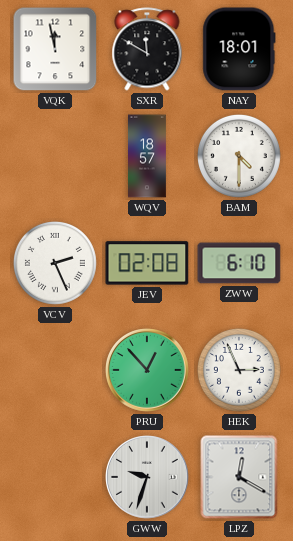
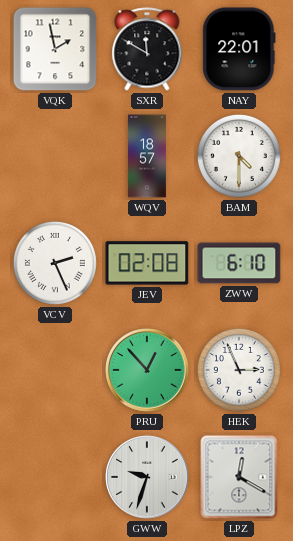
VQK: 11:58 -> 1:58
NAY: 18:01 -> 22:01
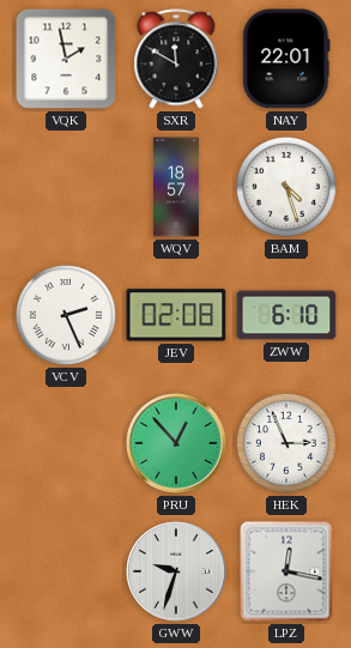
BAM: 4:30 -> 4:27
LPZ: 12:20 -> 12:17
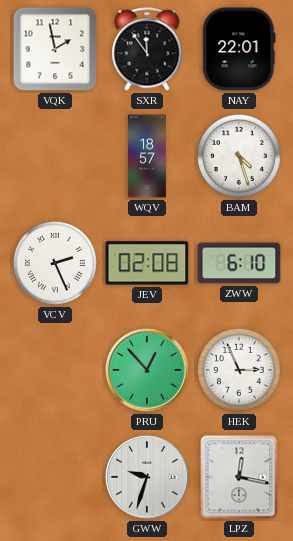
SXR: 11:50 -> 11:54
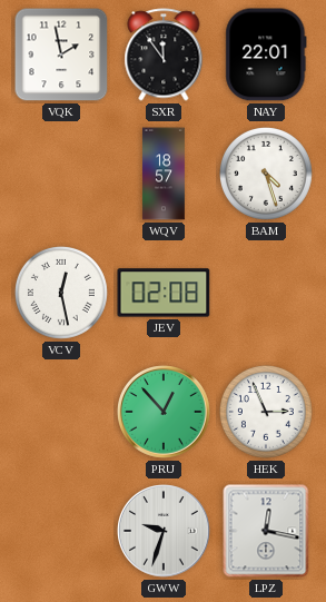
VCV: 2:26 -> 12:28
ZWW: 6:10 -> none
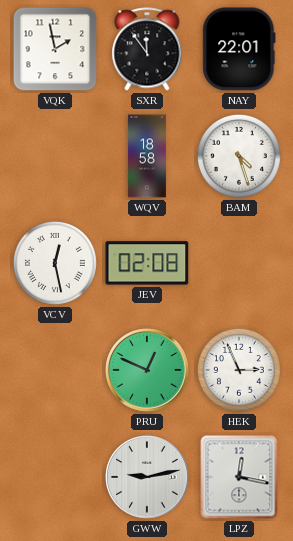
WQV: 18:57 -> 18:58
PRU: 12:53 -> 12:49
GWW: 9:33 -> 9:13
